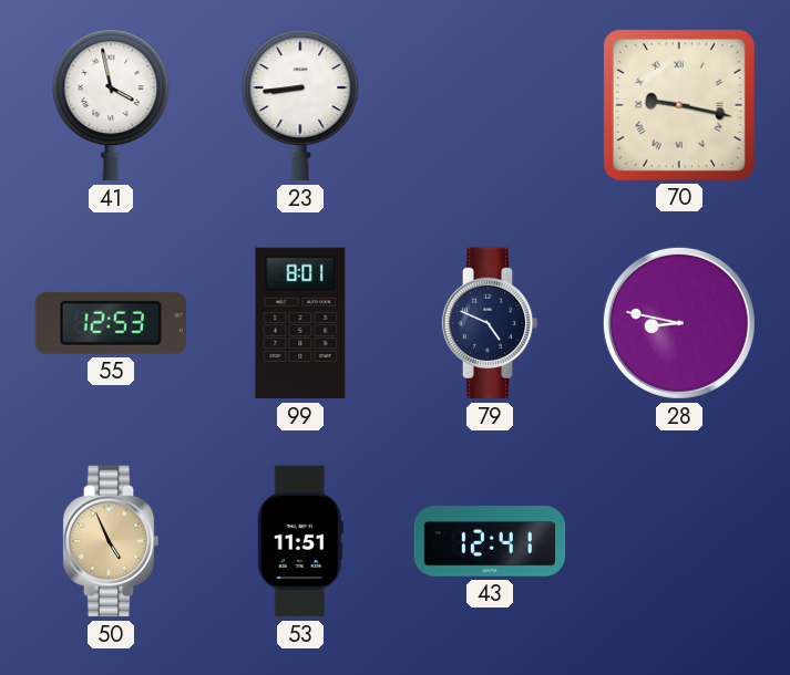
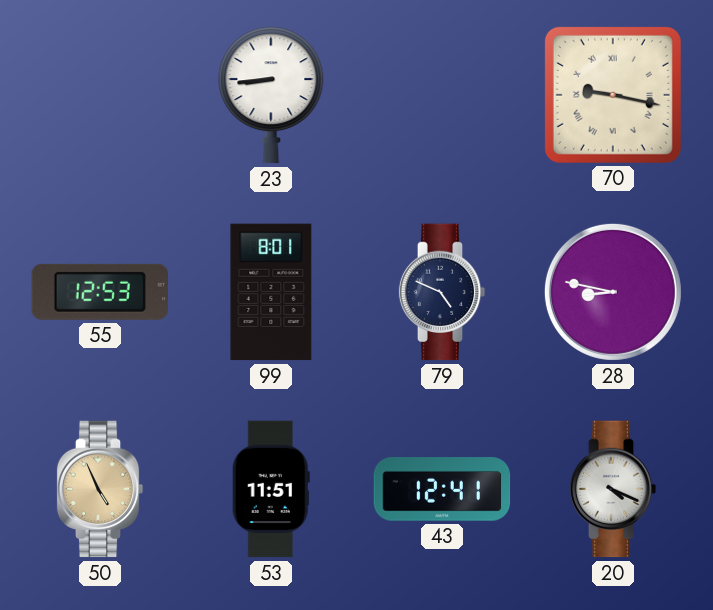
41: 3:58 -> none
20: none -> 4:19
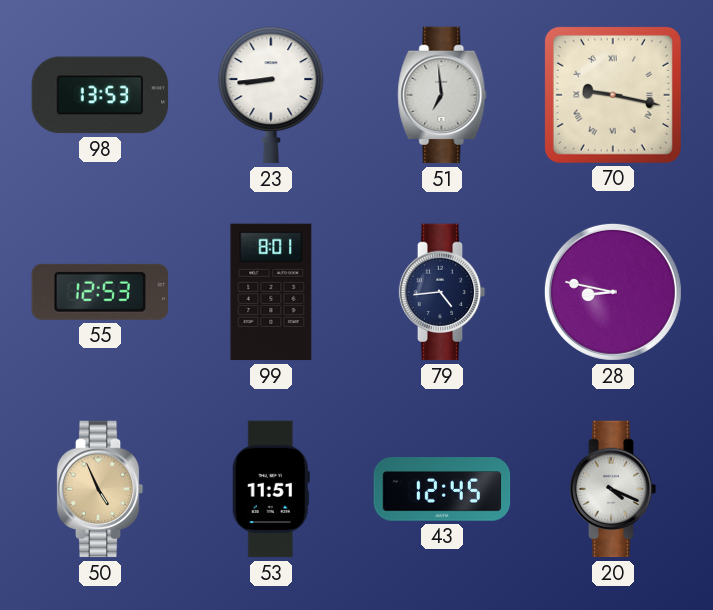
98: none -> 13:53
51: none -> 6:59
79: 4:49 -> 4:44
43: 12:41 -> 12:45
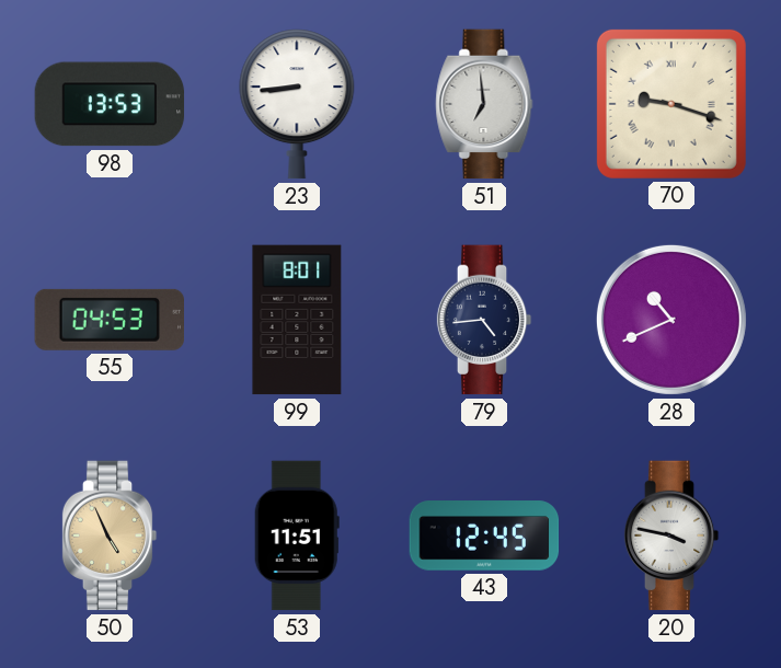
70: 9:17 -> 9:18
55: 12:53 -> 04:53
28: 8:47 -> 10:41
20: 4:19 -> 3:47
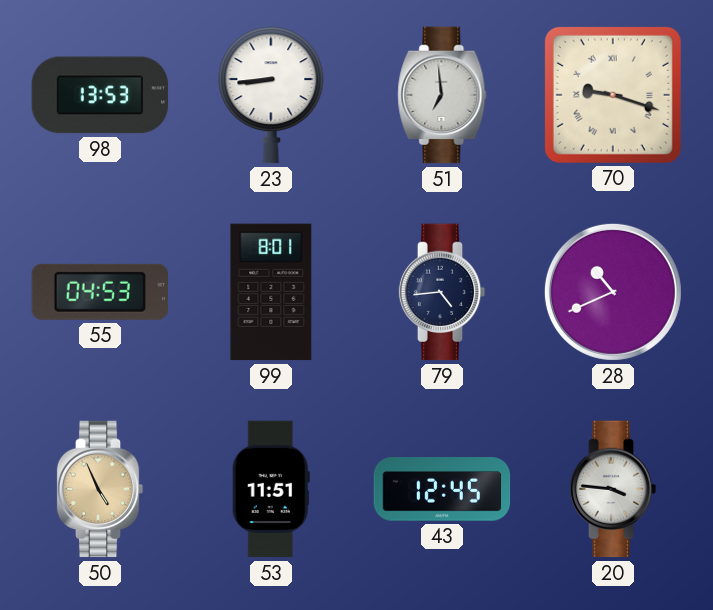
20: 3:47 -> 3:46
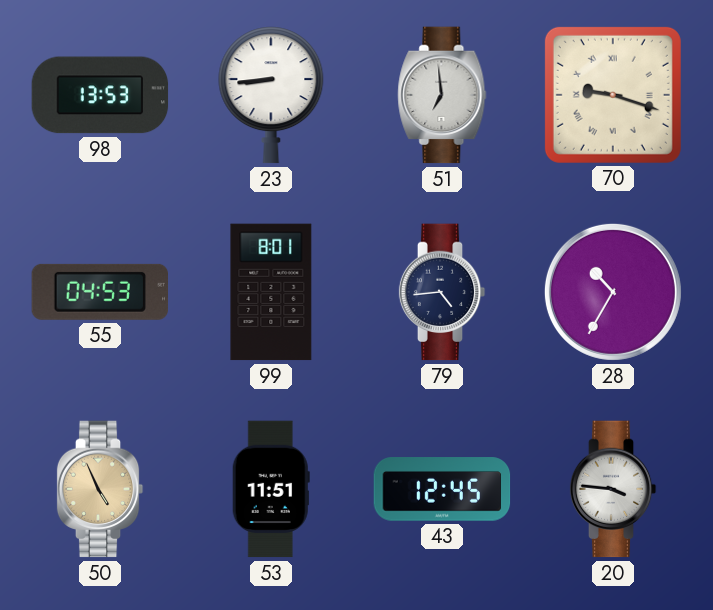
28: 10:41 -> 10:35
